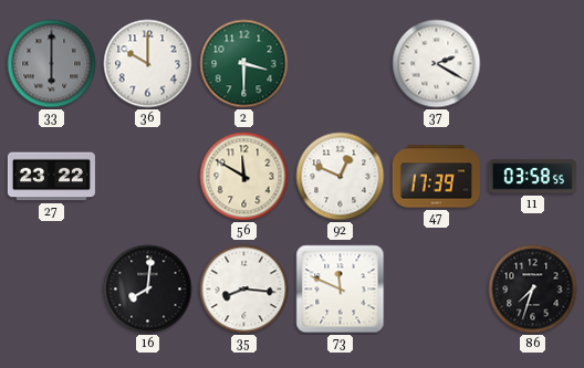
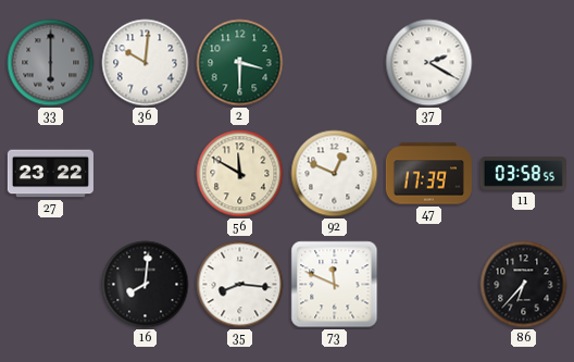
36: 10:00 -> 10:01
86: 7:33 -> 6:37
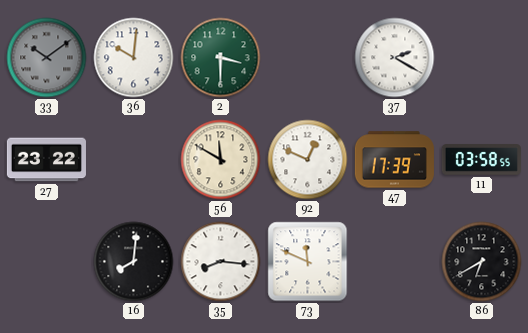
33: 6:00 -> 10:09
86: 6:37 -> 6:40
